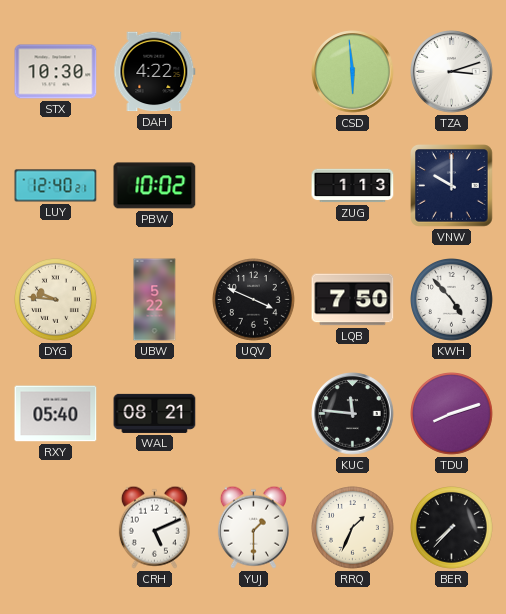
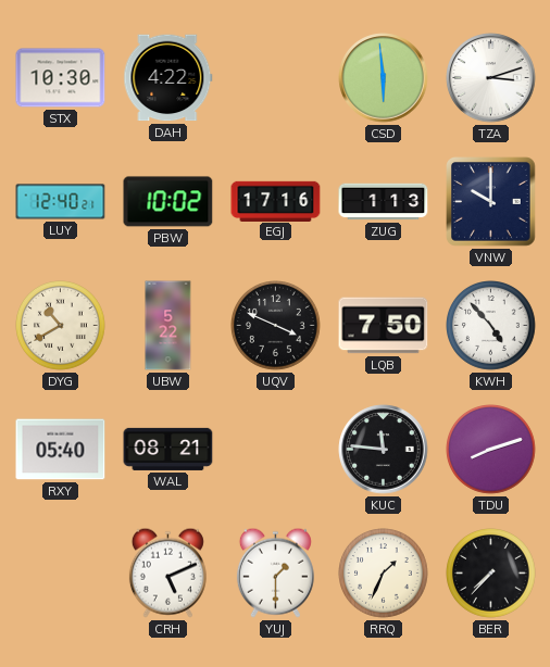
EGJ: none -> 17:16
DYG: 9:46 -> 10:40
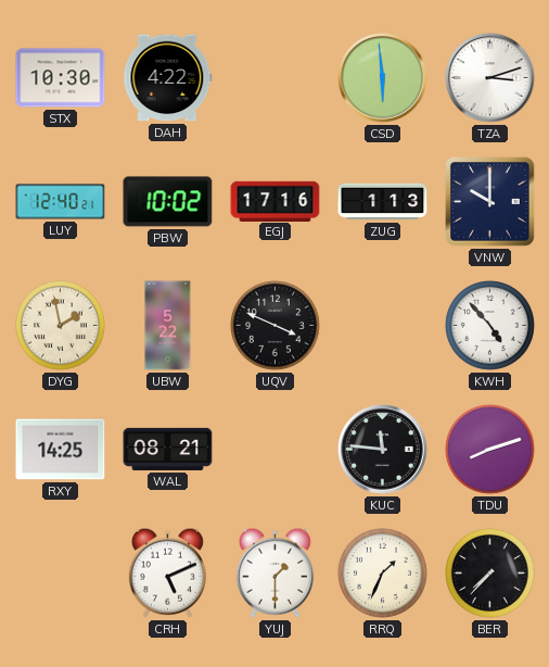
DYG: 10:40 -> 1:58
LQB: 7:50 -> none
RXY: 05:40 -> 14:25
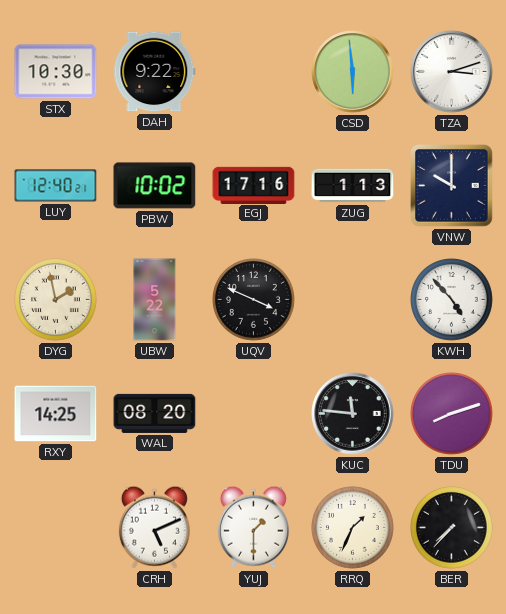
DAH: 4:22 -> 9:22
WAL: 08:21 -> 08:20
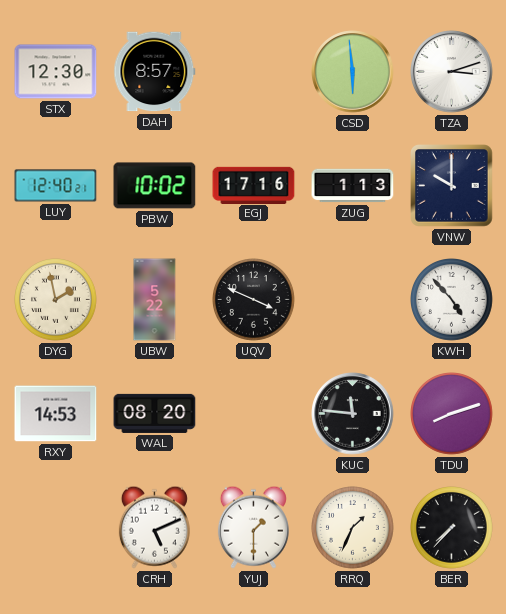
STX: 10:30 -> 12:30
DAH: 9:22 -> 8:57
RXY: 14:25 -> 14:53
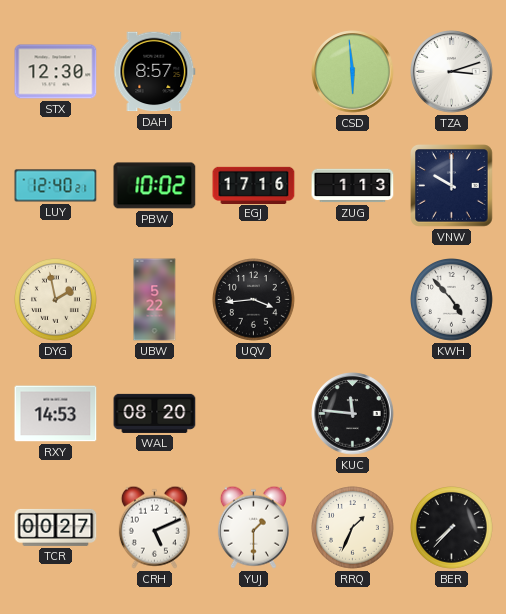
UQV: 3:49 -> 3:44
TDU: 8:12 -> none
TCR: none -> 00:27
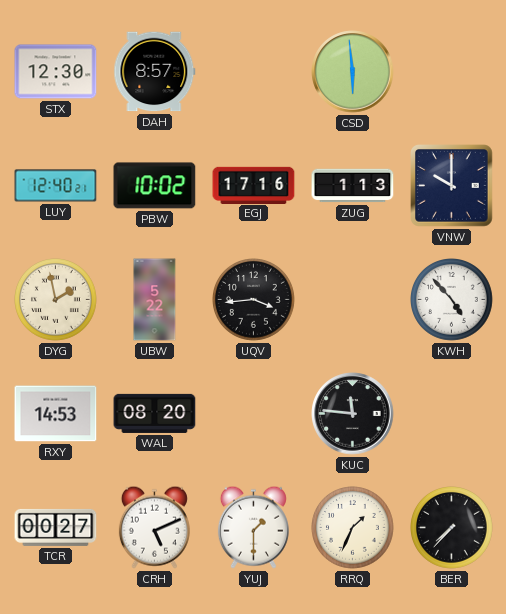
TZA: 3:12 -> none
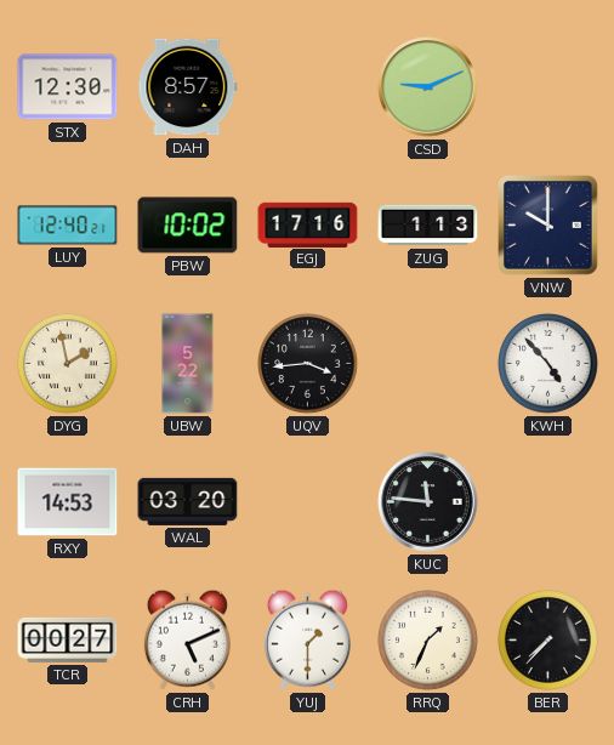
CSD: 5:59 -> 9:11
WAL: 08:20 -> 03:20
